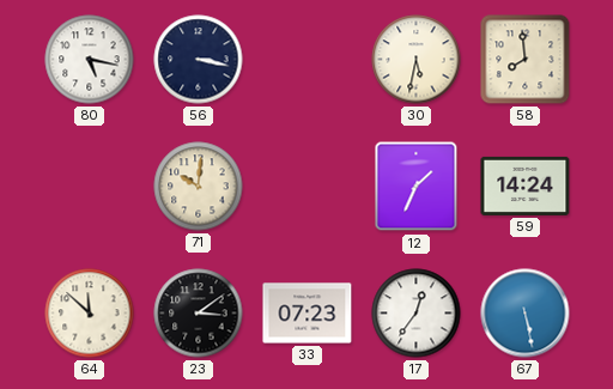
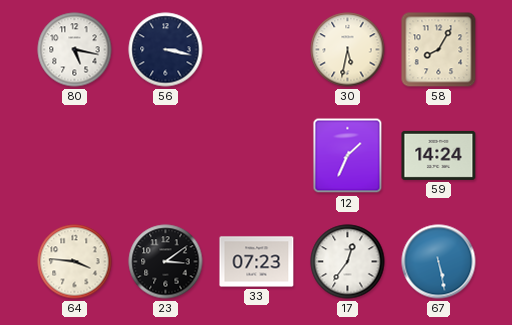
58: 7:59 -> 8:05
71: 10:01 -> none
64: 11:52 -> 3:46
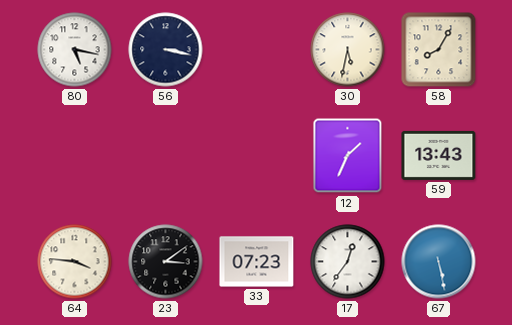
59: 14:24 -> 13:43
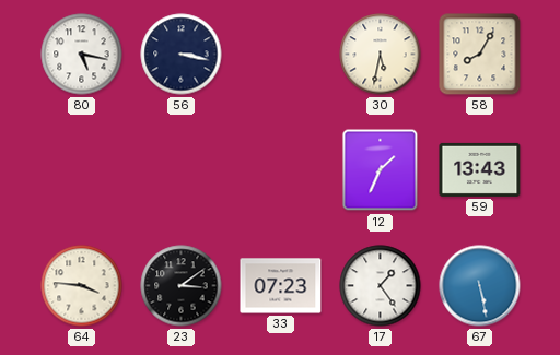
17: 12:36 -> 1:24
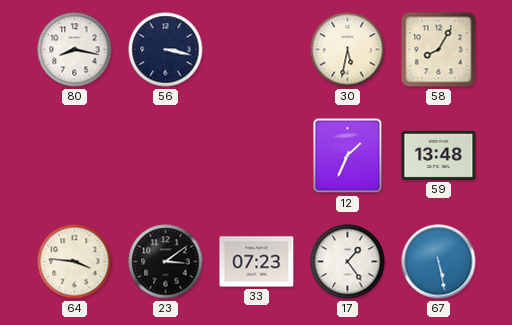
80: 5:17 -> 8:17
59: 13:43 -> 13:48
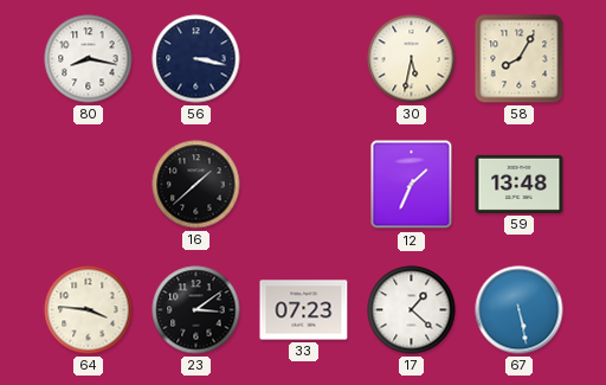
16: none -> 1:38
17: 1:24 -> 1:22
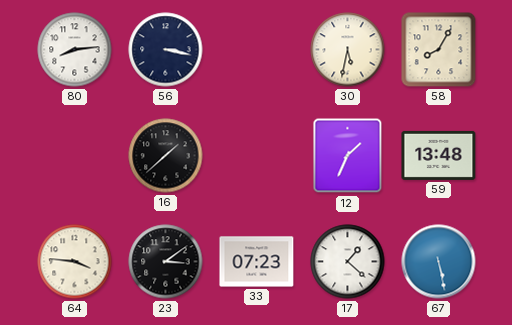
80: 8:17 -> 8:14
